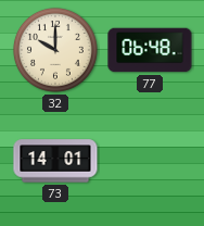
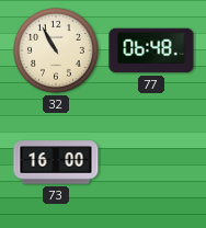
32: 10:00 -> 10:55
73: 14:01 -> 16:00
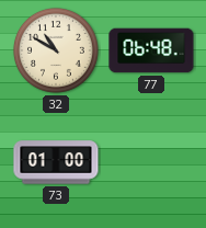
32: 10:55 -> 10:50
73: 16:00 -> 01:00
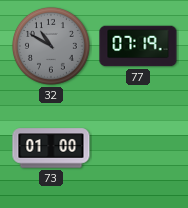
32 dial: cream -> grey
77: 06:48 -> 07:19
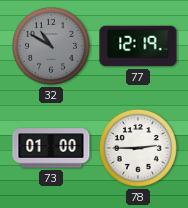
77: 07:19 -> 12:19
78: none -> 2:45
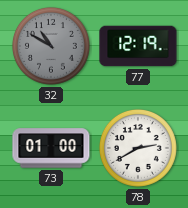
78: 2:45 -> 2:40
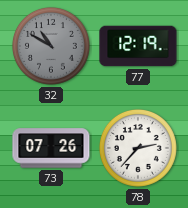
73: 01:00 -> 07:26
78: 2:40 -> 2:37
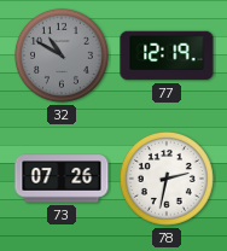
78: 2:37 -> 2:32
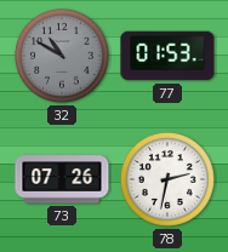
77: 12:19 -> 01:53
